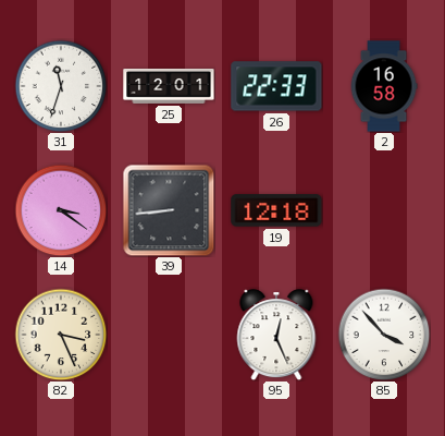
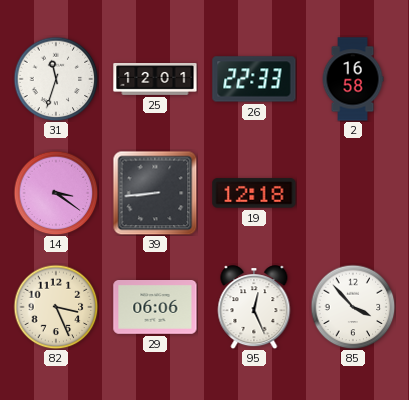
29: none -> 06:06
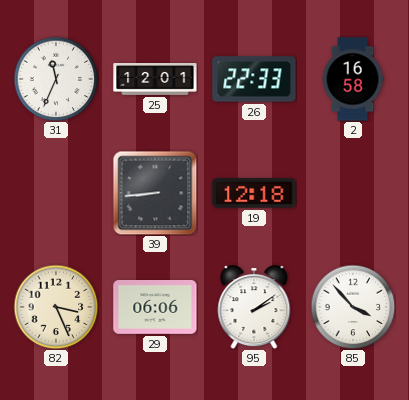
31: 11:33 -> 11:34
14: 3:21 -> none
95: 12:26 -> 2:09
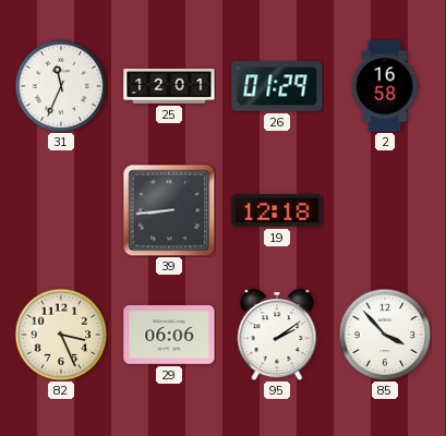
26: 22:33 -> 01:29
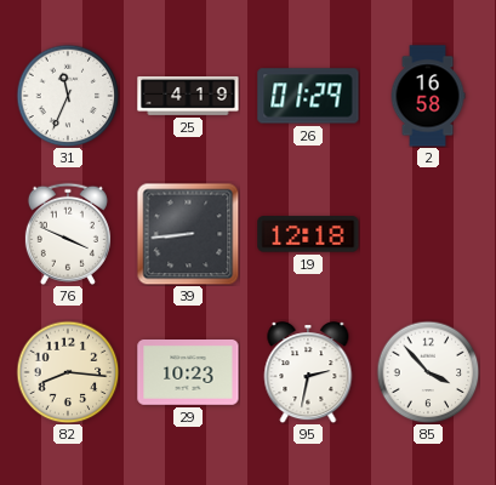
25: 12:01 -> 4:19
76: none -> 3:49
82: 3:26 -> 8:16
29: 06:06 -> 10:23
95: 2:09 -> 2:32
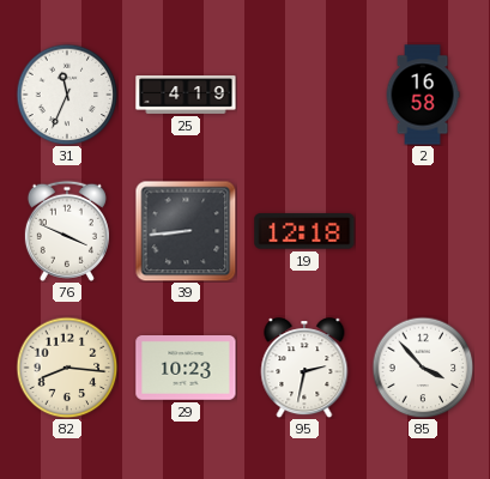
26: 01:29 -> none
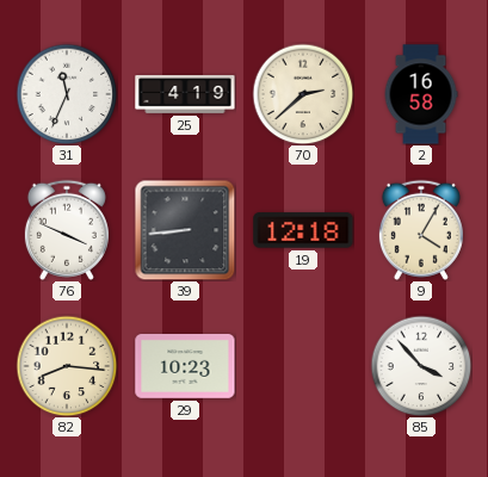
70: none -> 2:38
9: none -> 4:05
95: 2:32 -> none
